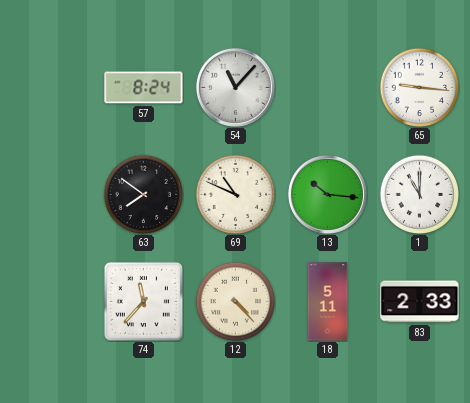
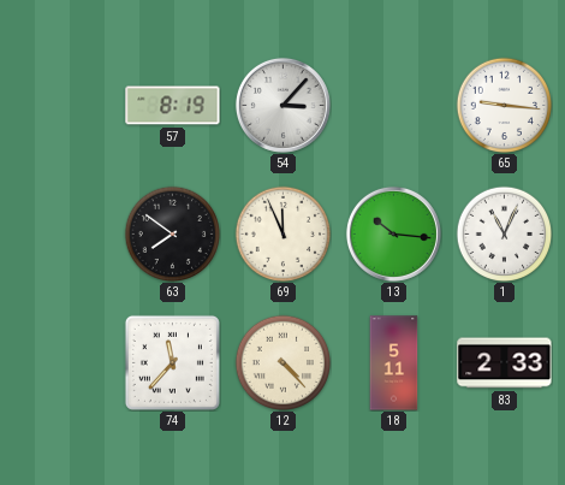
57: 8:24 -> 8:19
54: 11:07 -> 3:07
69: 10:49 -> 11:56
1: 11:00 -> 11:04
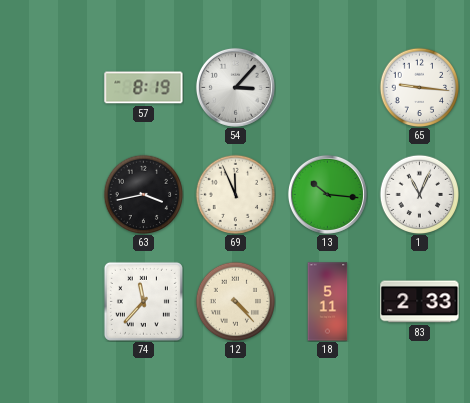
63: 7:51 -> 3:43
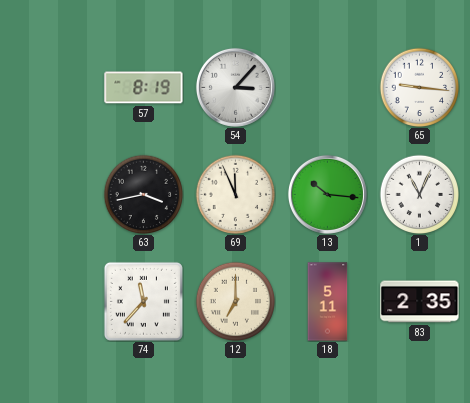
12: 4:23 -> 7:00
83: 2:33 -> 2:35
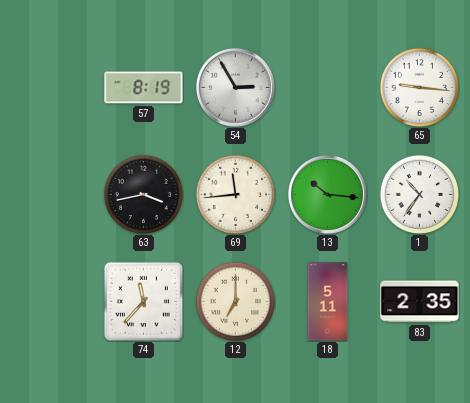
54: 3:07 -> 2:55
69: 11:56 -> 11:44
1: 11:04 -> 10:36
